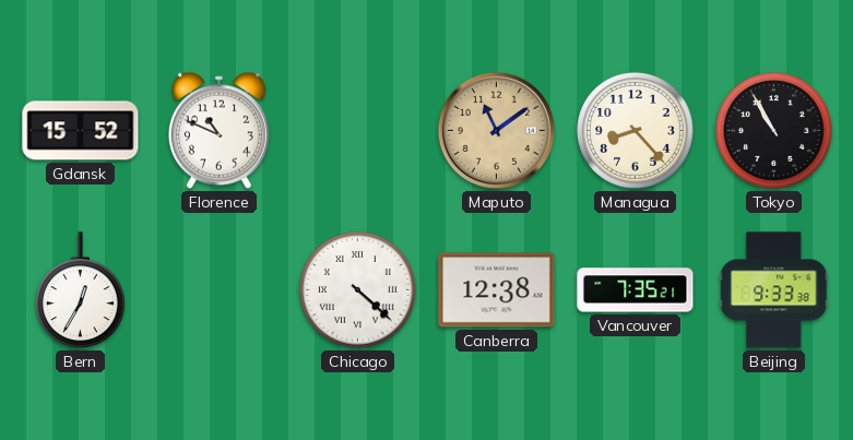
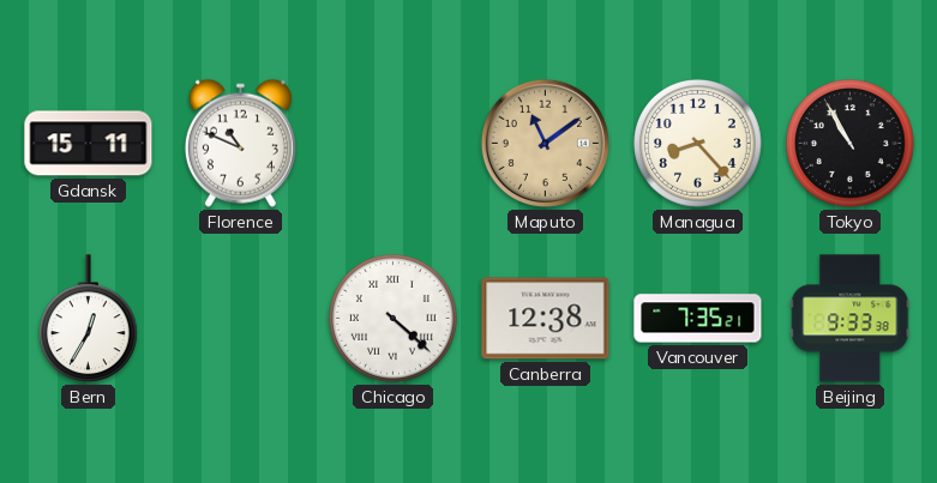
Gdansk: 15:52 -> 15:11
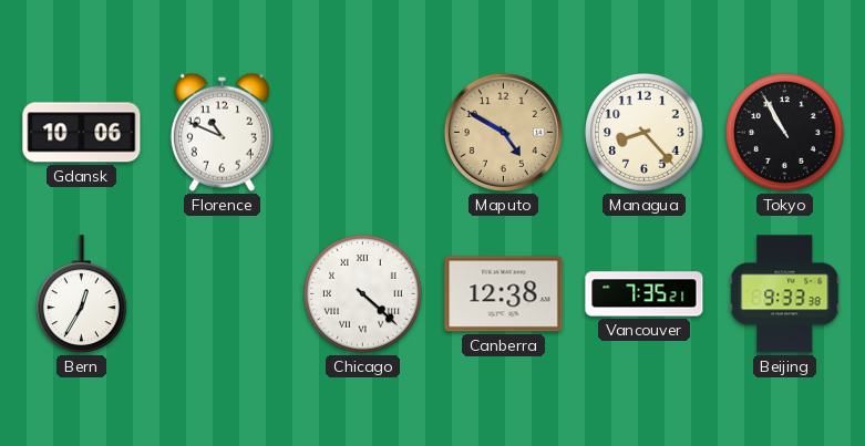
Gdansk: 15:11 -> 10:06
Maputo: 11:09 -> 4:50
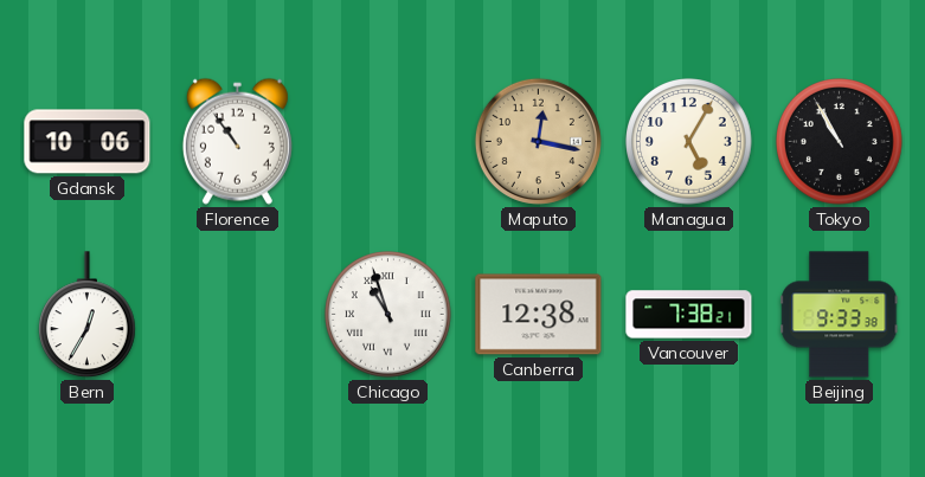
Florence: 10:49 -> 10:54
Maputo: 4:50 -> 12:17
Managua: 8:23 -> 5:05
Chicago: 4:22 -> 10:57
Vancouver: 7:35 -> 7:38
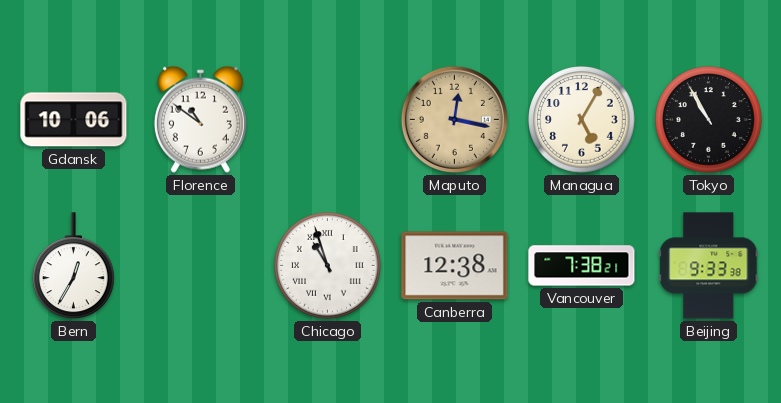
Florence: 10:54 -> 10:51
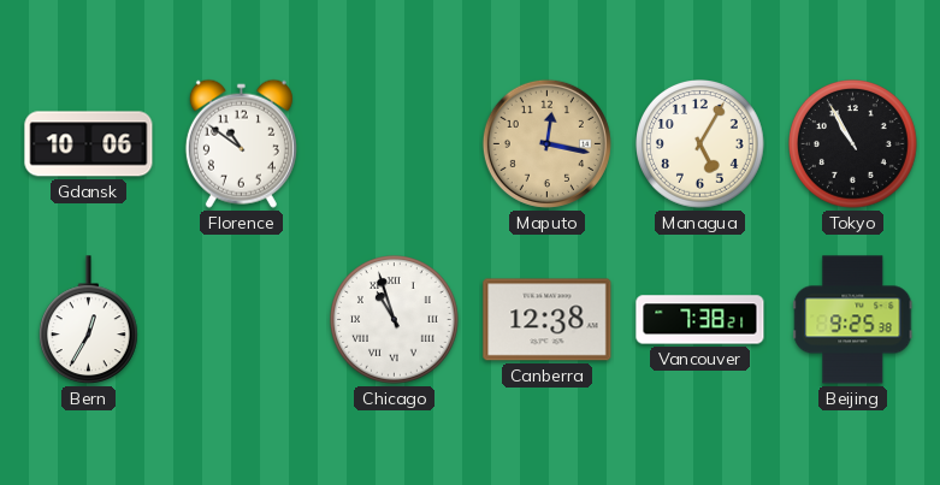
Beijing: 9:33 -> 9:25
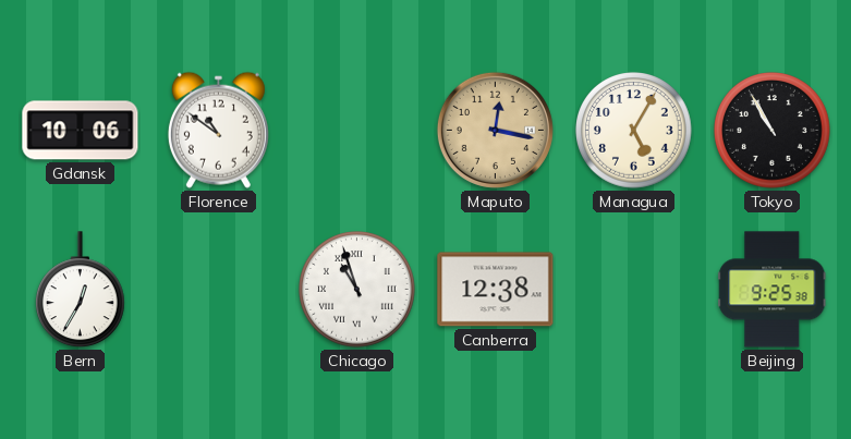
Vancouver: 7:38 -> none
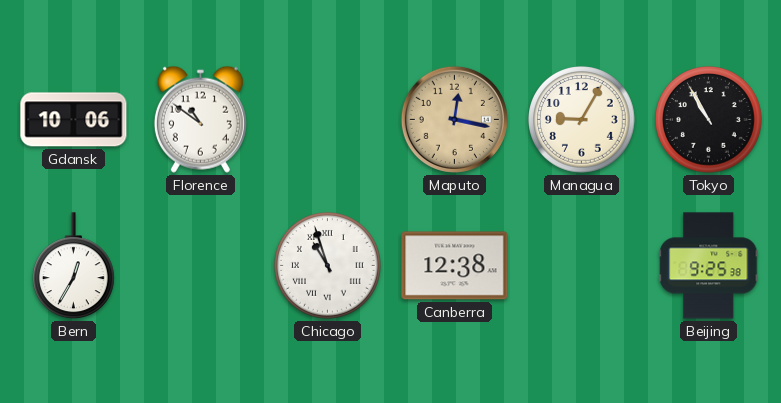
Managua: 5:05 -> 9:05
